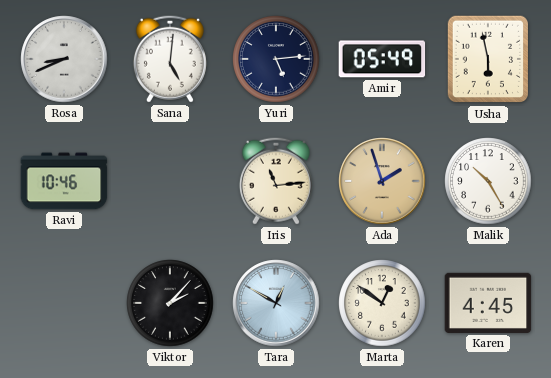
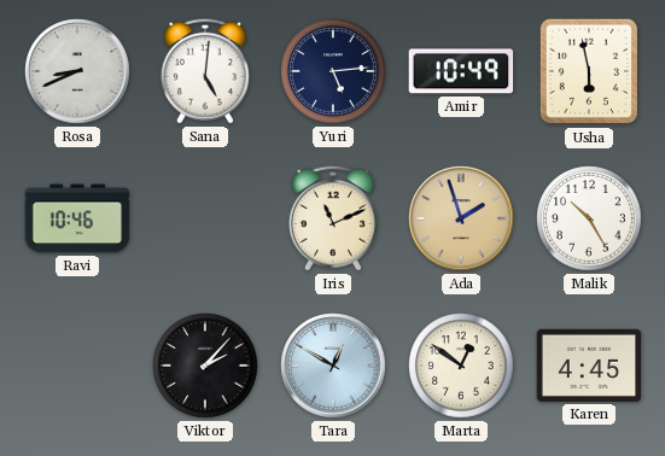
Amir: 05:49 -> 10:49
Iris: 11:14 -> 11:11
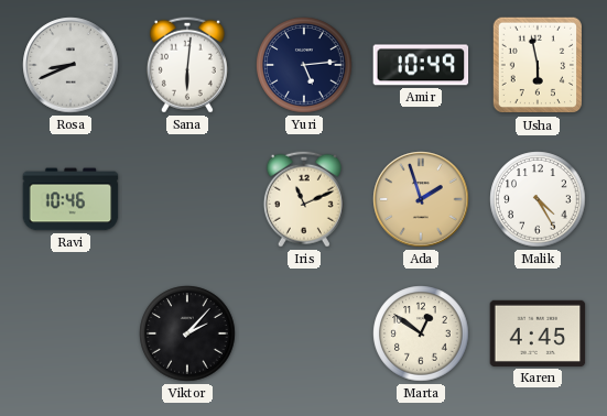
Sana: 5:01 -> 6:01
Malik: 10:25 -> 4:25
Tara: 12:50 -> none
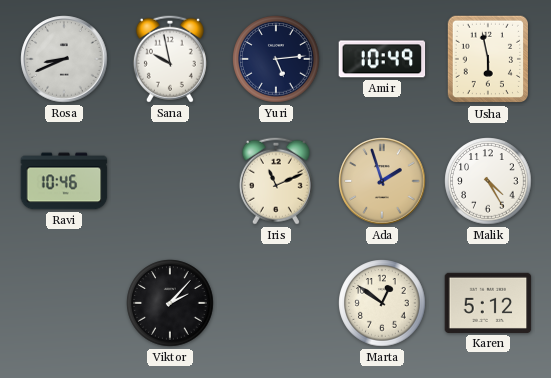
Sana: 6:01 -> 9:58
Karen: 4:45 -> 5:12
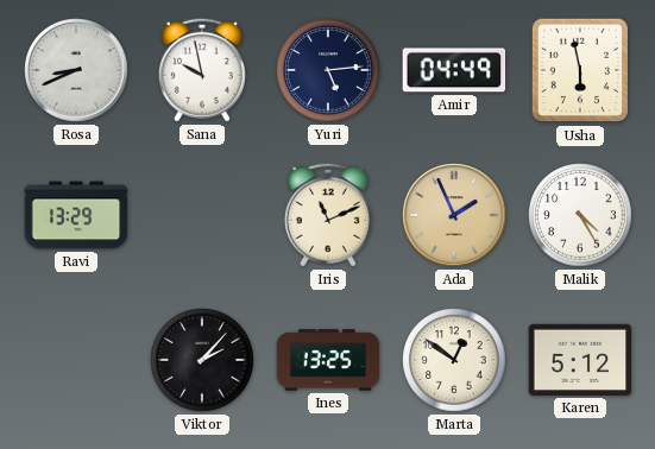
Amir: 10:49 -> 04:49
Ravi: 10:46 -> 13:29
Ada: 1:57 -> 1:56
Ines: none -> 13:25
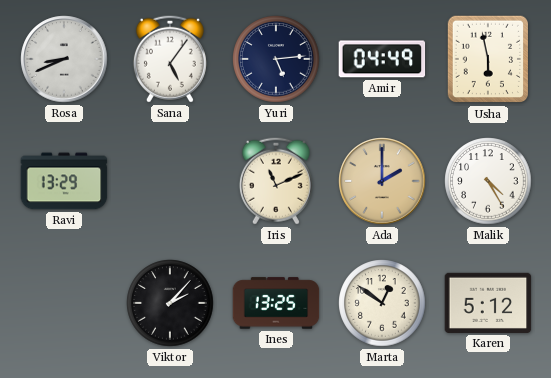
Sana: 9:58 -> 5:06
Ada: 1:56 -> 2:00
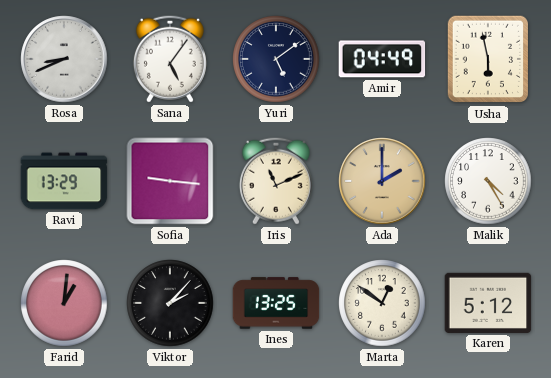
Yuri: 5:14 -> 5:09
Sofia: none -> 9:16
Farid: none -> 1:01
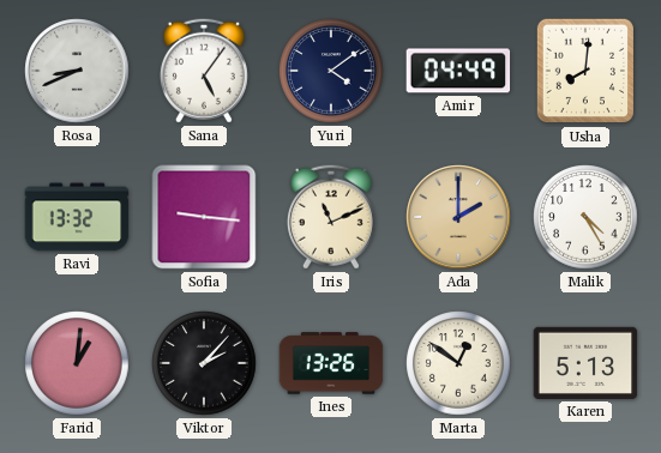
Yuri: 5:09 -> 4:09
Usha: 5:58 -> 8:01
Ravi: 13:29 -> 13:32
Ines: 13:25 -> 13:26
Karen: 5:12 -> 5:13
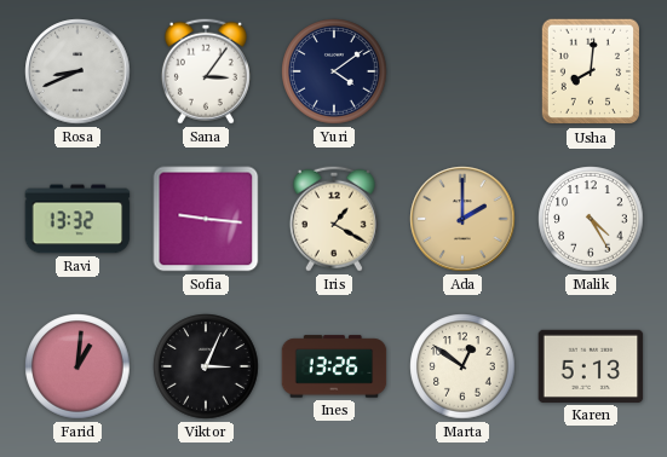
Sana: 5:06 -> 3:06
Amir: 04:49 -> none
Iris: 11:11 -> 1:20
Viktor: 2:07 -> 3:04
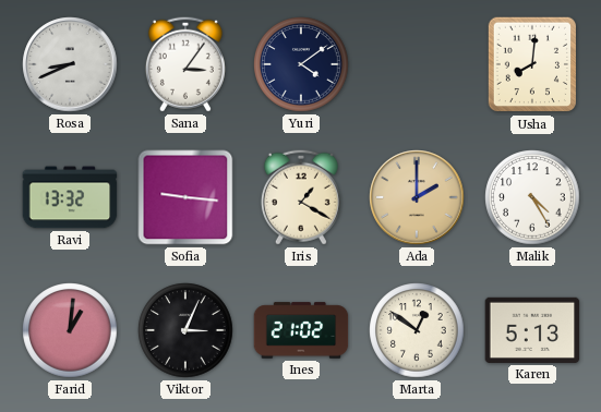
Ines: 13:26 -> 21:02
